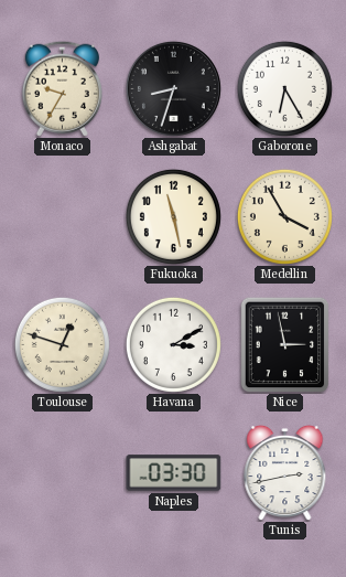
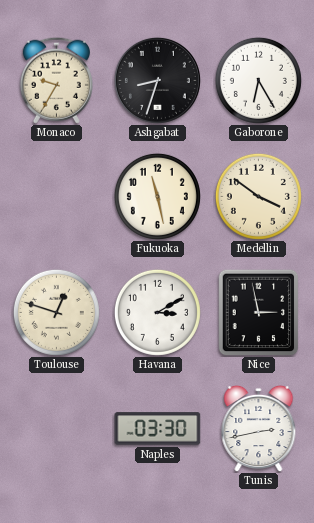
Medellin: 3:55 -> 3:51
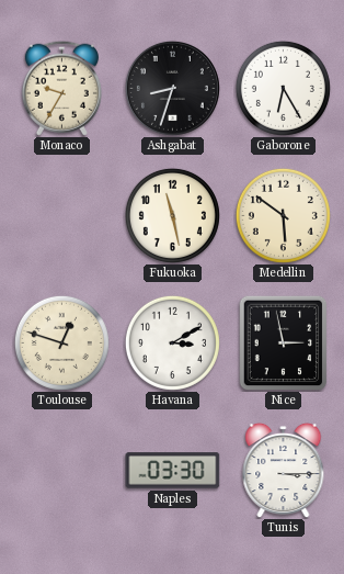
Medellin: 3:51 -> 5:51
Tunis: 2:43 -> 3:15
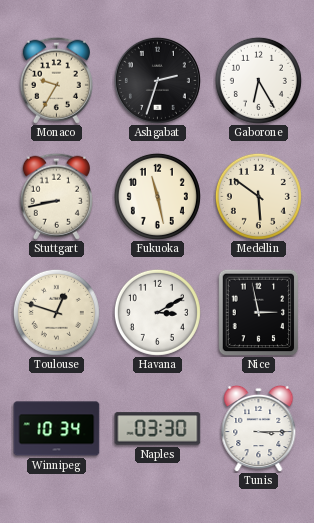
Ashgabat: 8:33 -> 2:33
Stuttgart: none -> 8:43
Winnipeg: none -> 10:34
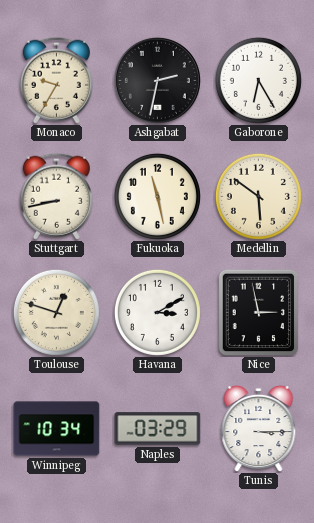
Ashgabat: 2:33 -> 2:32
Naples: 03:30 -> 03:29
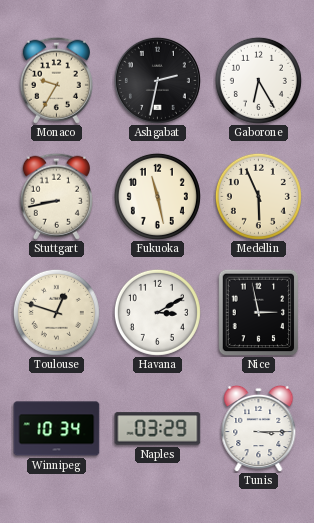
Medellin: 5:51 -> 5:56
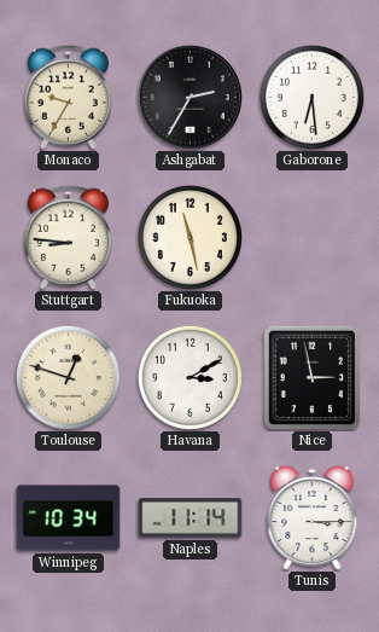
Ashgabat: 2:32 -> 2:35
Gaborone: 6:25 -> 6:29
Stuttgart: 8:43 -> 8:46
Medellin: 5:56 -> none
Naples: 03:29 -> 11:14
